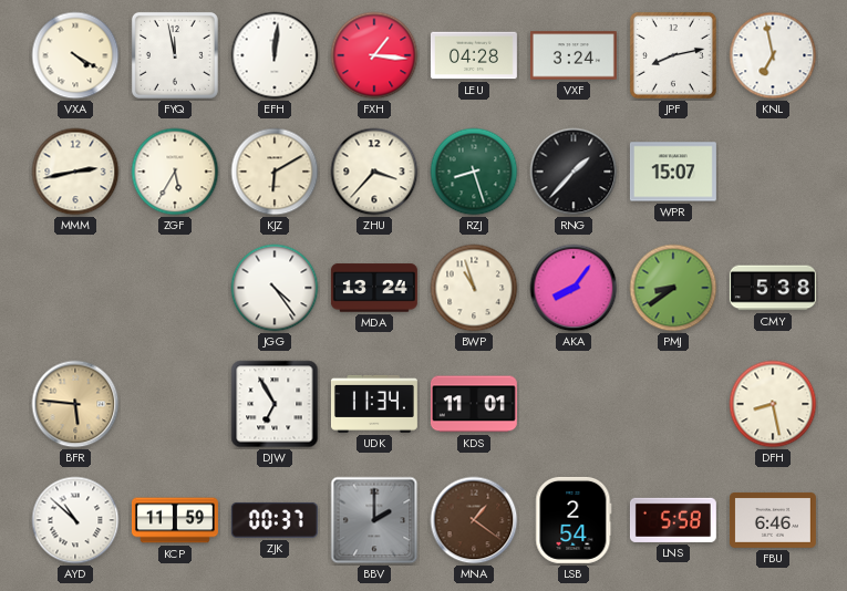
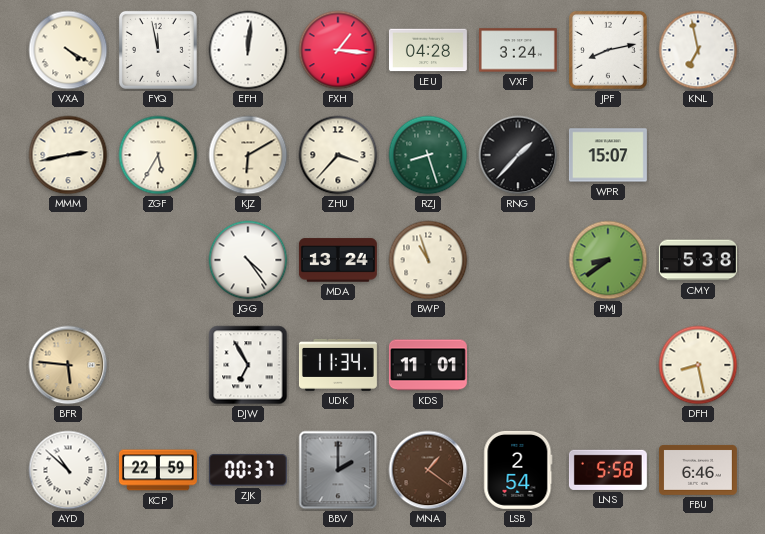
AKA: 8:06 -> none
KCP: 11:59 -> 22:59
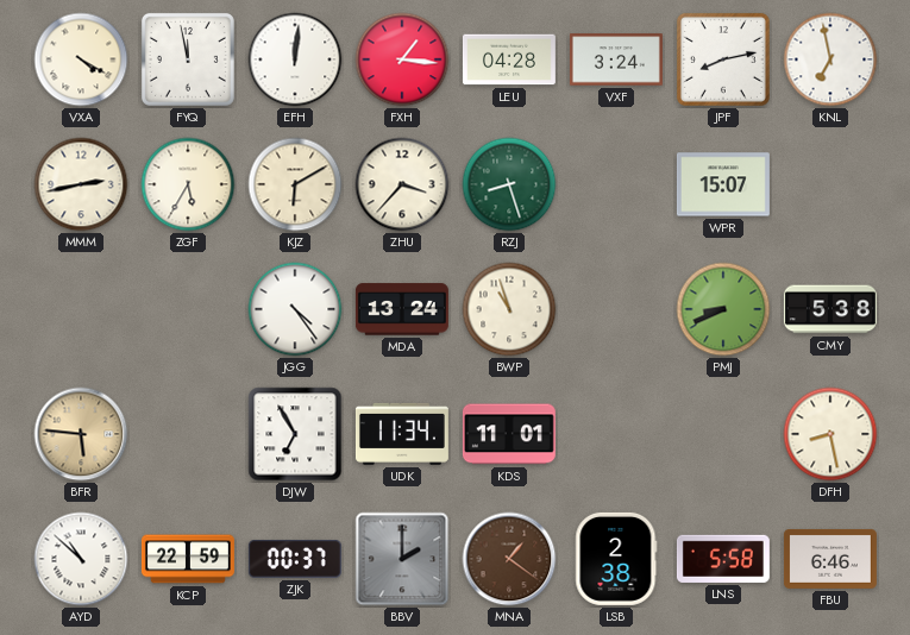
RNG: 1:37 -> none
PMJ: 8:39 -> 8:41
LSB: 2:54 -> 2:38
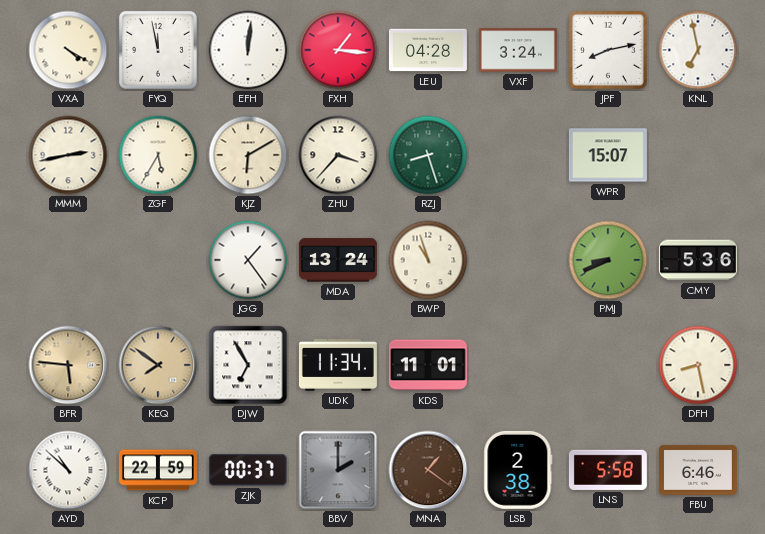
JGG: 4:24 -> 1:24
CMY: 5:38 -> 5:36
KEQ: none -> 7:51
